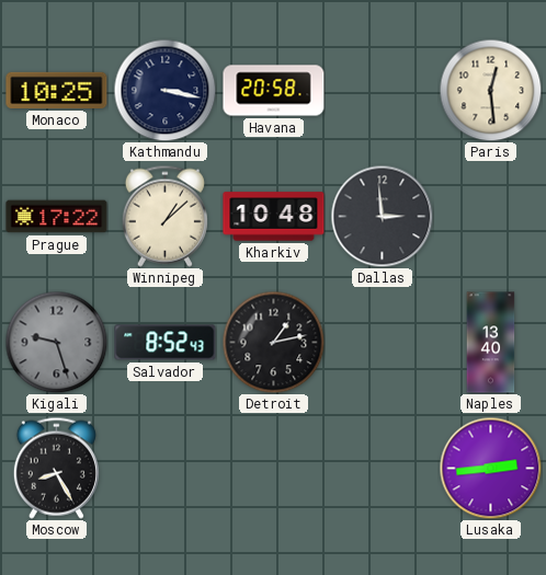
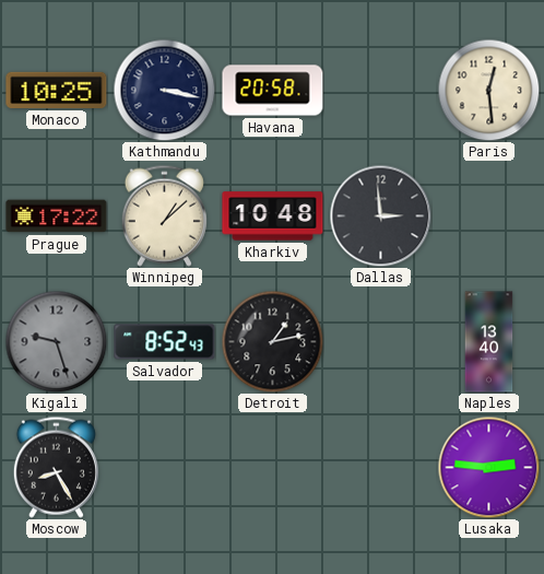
Lusaka: 2:44 -> 2:46
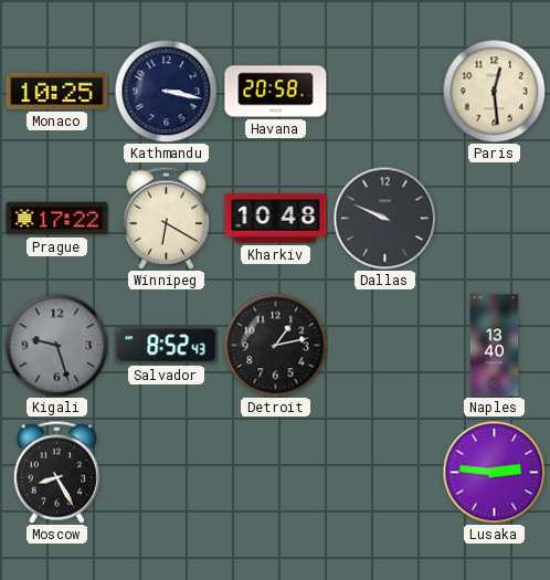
Winnipeg: 1:08 -> 6:20
Dallas: 2:59 -> 9:49
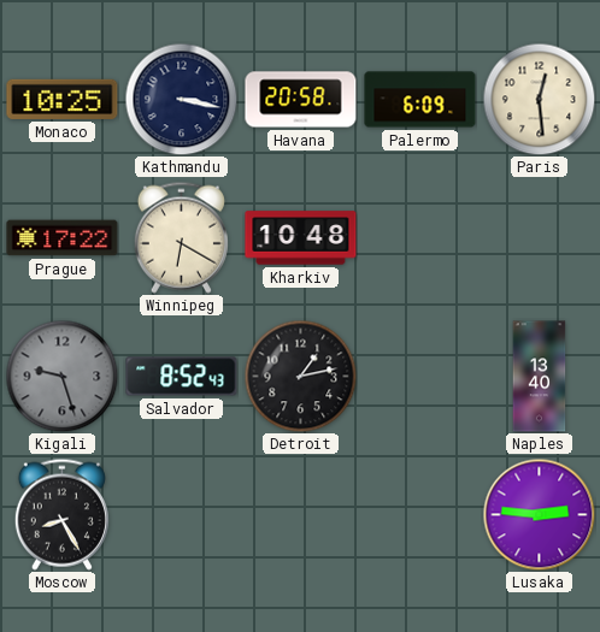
Palermo: none -> 6:09
Dallas: 9:49 -> none
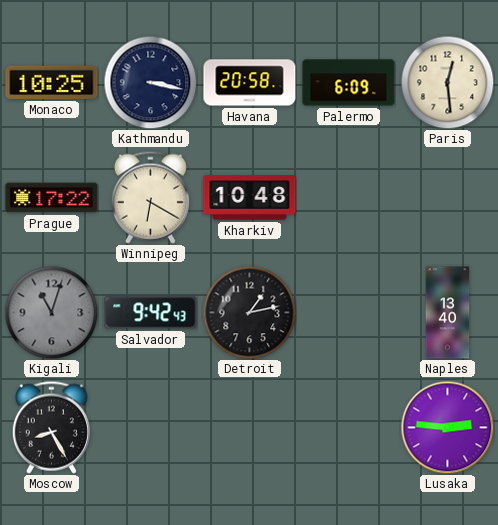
Kigali: 9:27 -> 11:03
Salvador: 8:52 -> 9:42
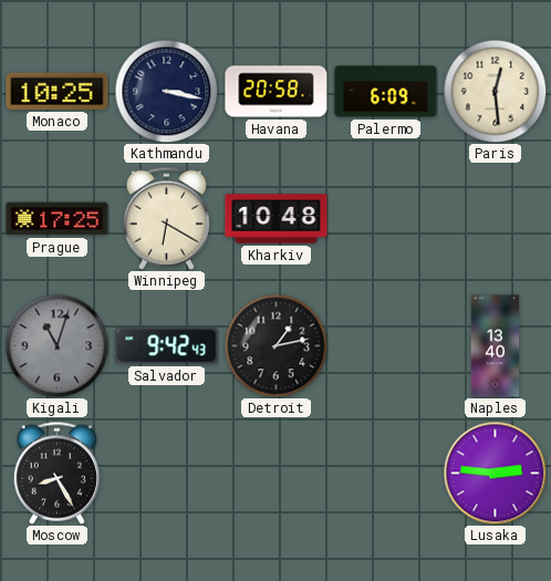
Prague: 17:22 -> 17:25
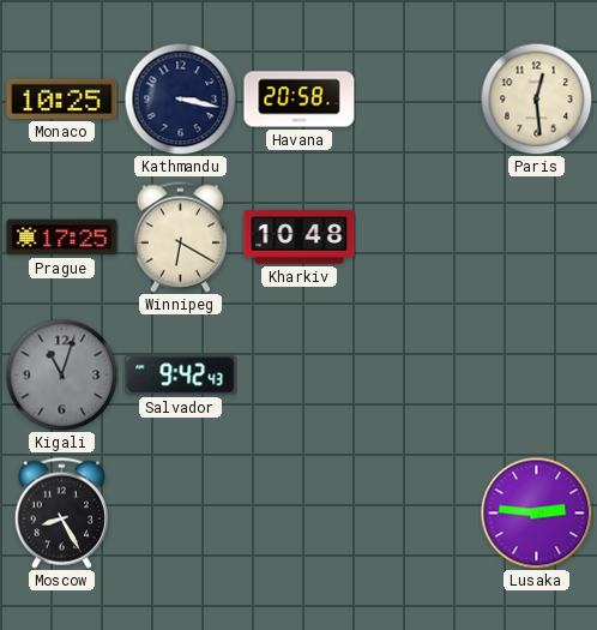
Palermo: 6:09 -> none
Detroit: 1:13 -> none
Naples: 13:40 -> none
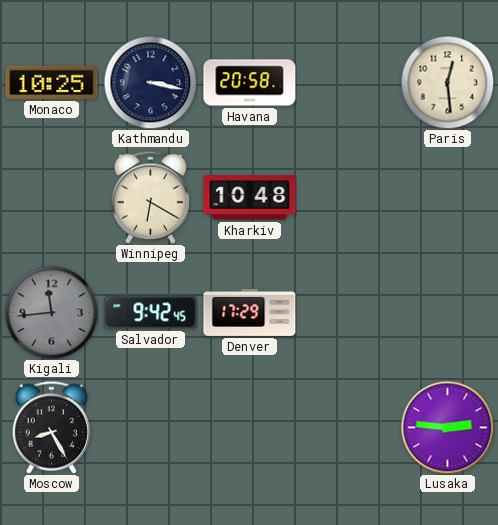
Prague: 17:25 -> none
Kigali: 11:03 -> 11:44
Salvador: 9:42:43 -> 9:42:45
Denver: none -> 17:29
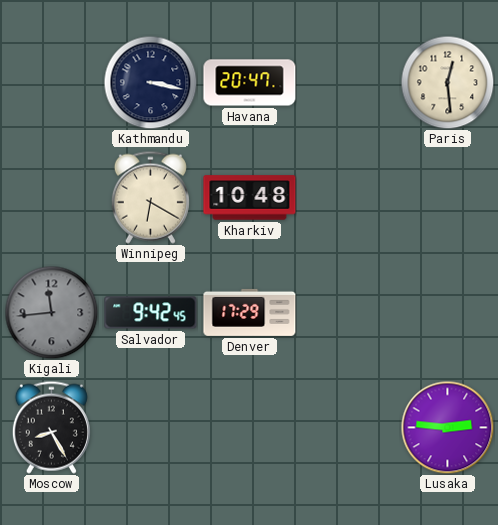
Monaco: 10:25 -> none
Havana: 20:58 -> 20:47
